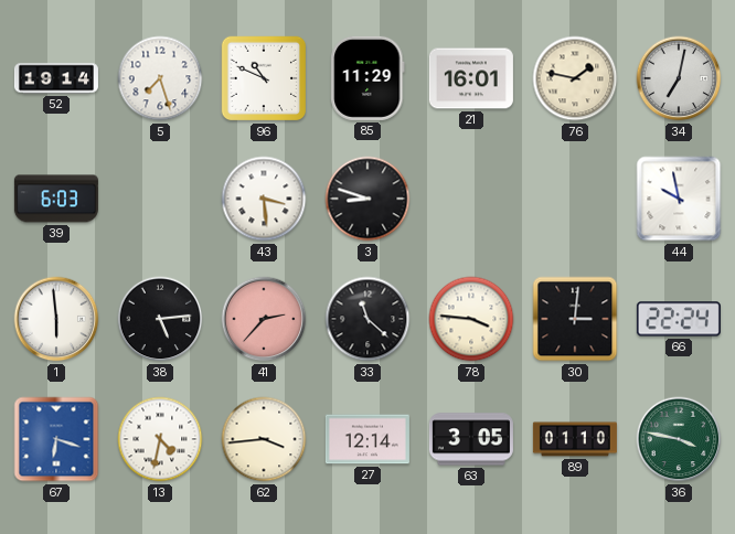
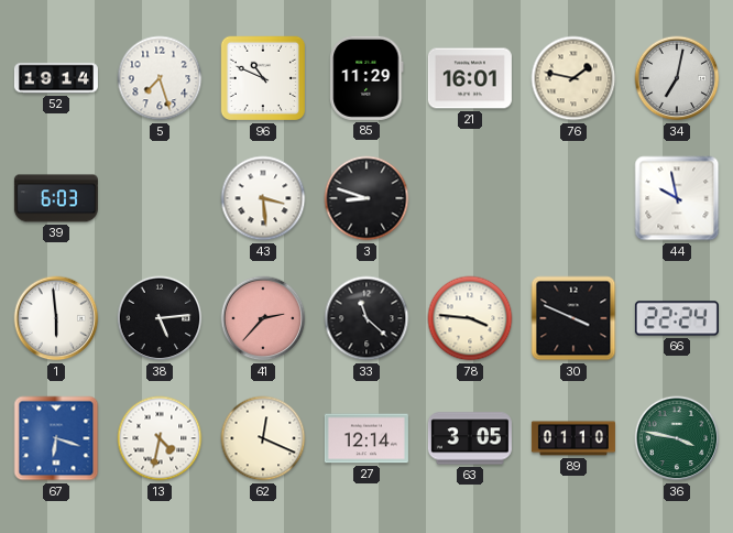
30: 3:01 -> 3:49
62: 3:44 -> 12:19
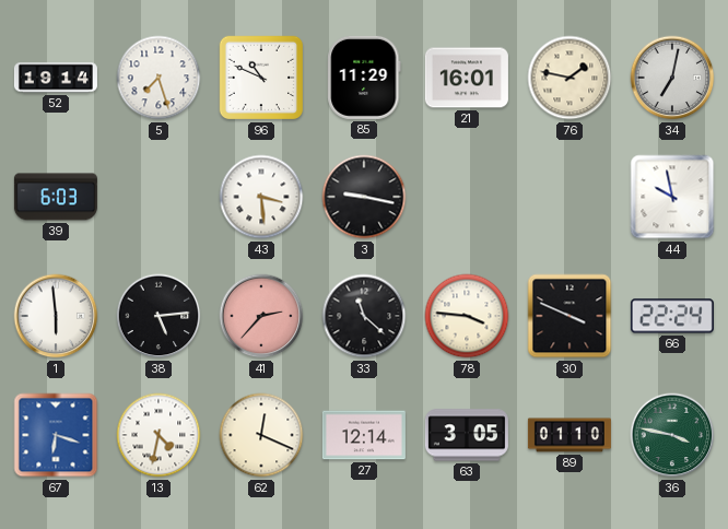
3: 8:48 -> 9:17
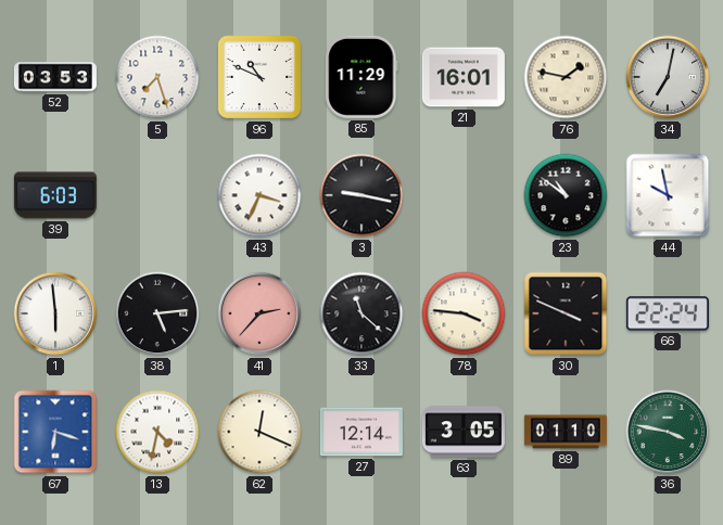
52: 19:14 -> 03:53
43: 3:29 -> 3:34
23: none -> 10:51
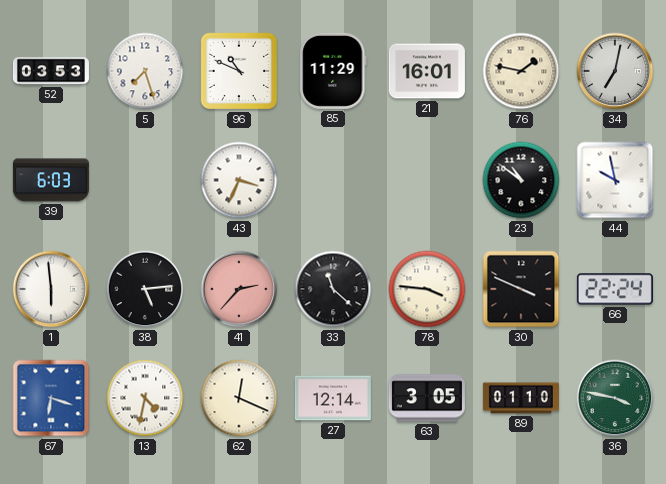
3: 9:17 -> none
